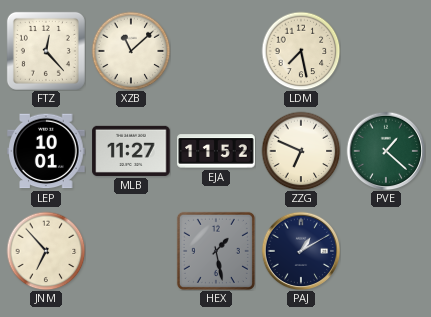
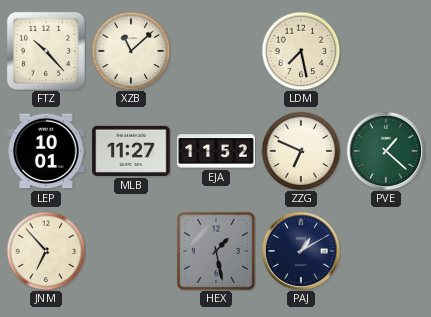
FTZ: 12:23 -> 10:23
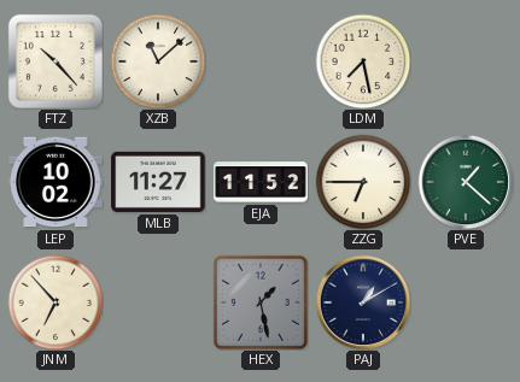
LEP: 10:01 -> 10:02
ZZG: 6:49 -> 6:45
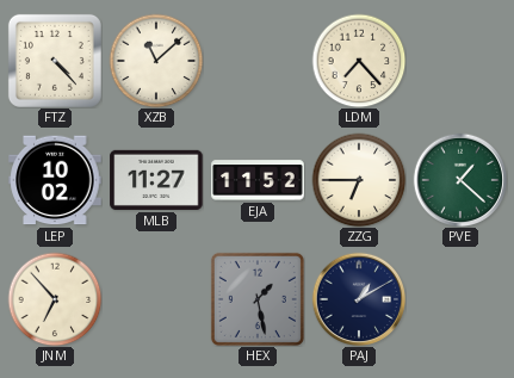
FTZ: 10:23 -> 4:23
LDM: 7:28 -> 7:23
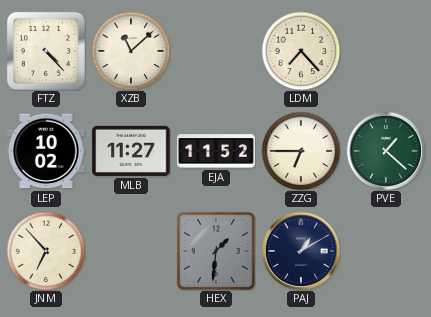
HEX: 1:28 -> 1:31
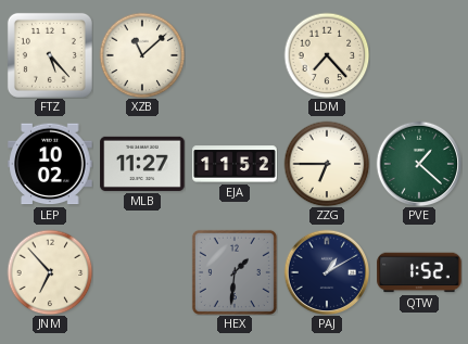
FTZ: 4:23 -> 5:23
QTW: none -> 1:52
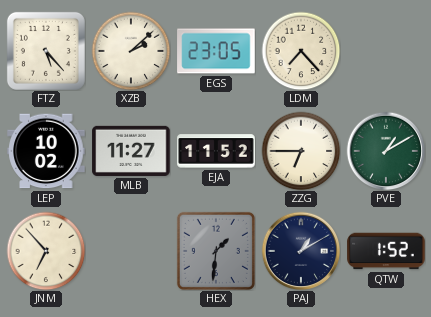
XZB: 11:08 -> 2:08
EGS: none -> 23:05
PVE: 1:22 -> 1:10
